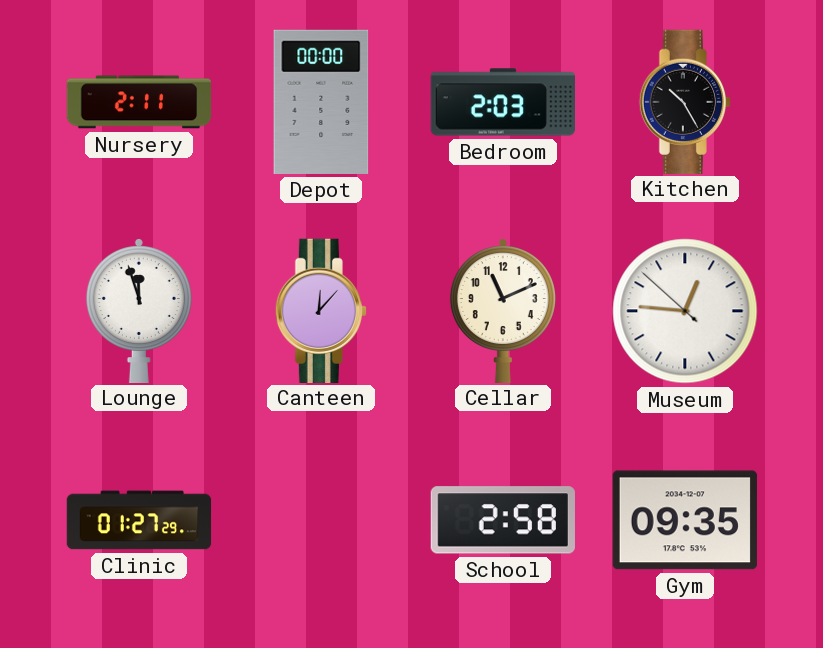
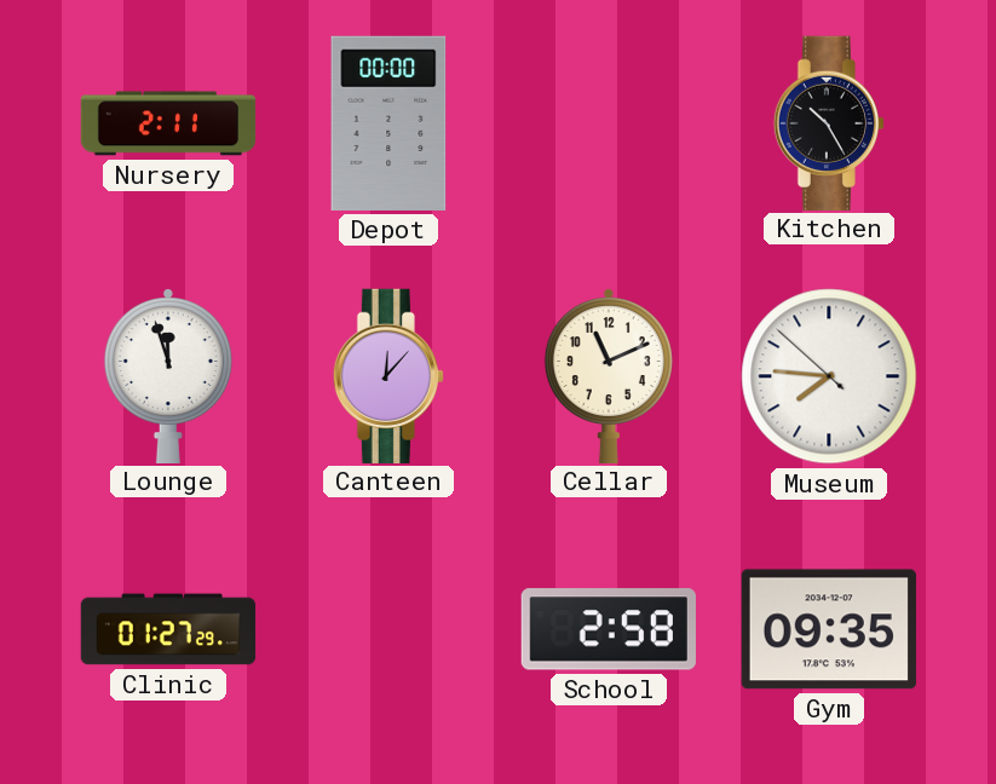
Bedroom: 2:03 -> none
Museum: 12:45 -> 7:45
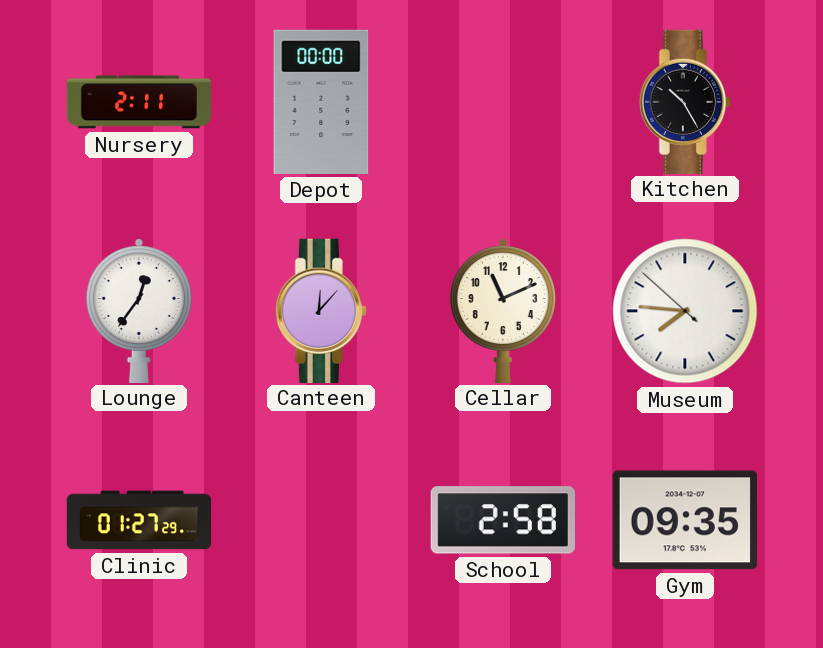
Lounge: 11:57 -> 12:36
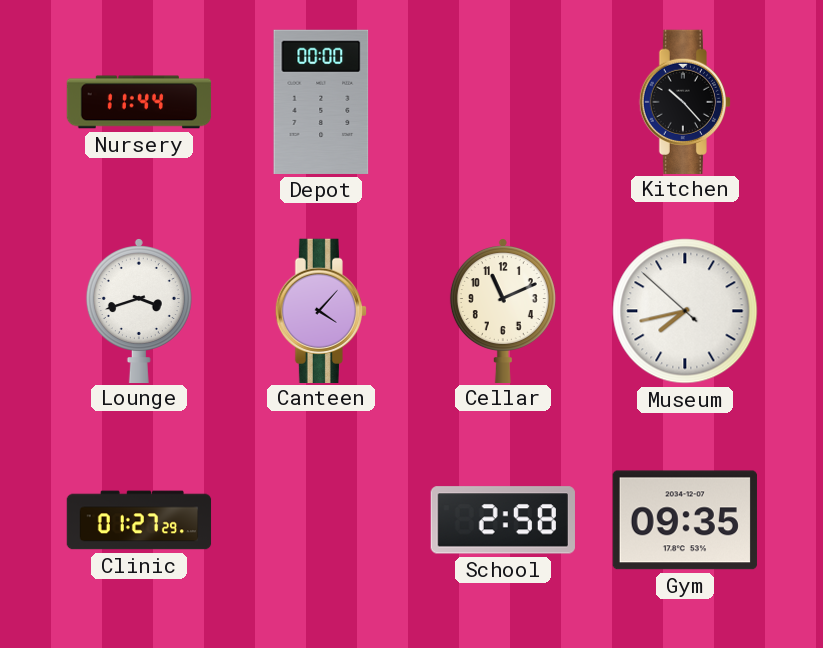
Nursery: 2:11 -> 11:44
Kitchen: 10:25 -> 10:23
Lounge: 12:36 -> 3:42
Canteen: 12:07 -> 4:07
Museum: 7:45 -> 7:42
